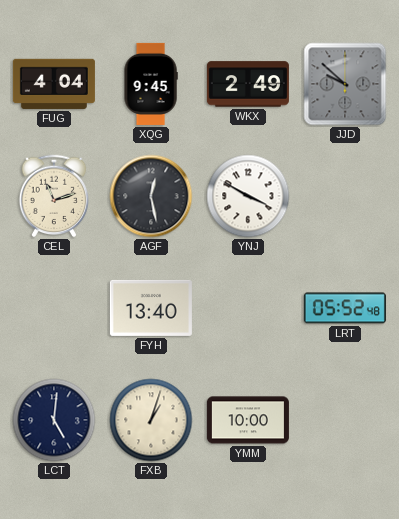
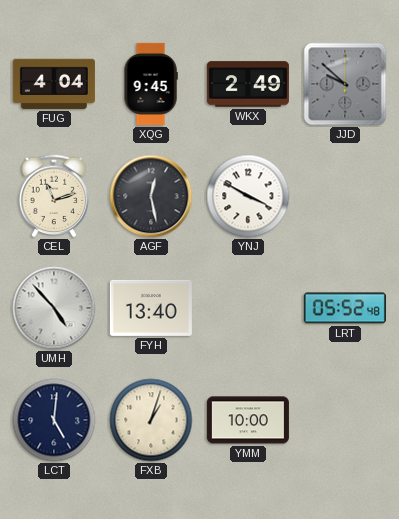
UMH: none -> 4:53
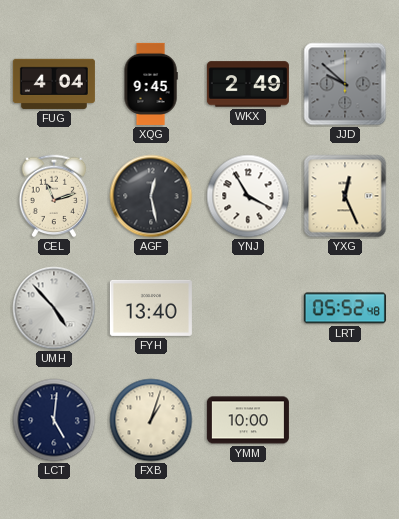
YNJ: 3:50 -> 3:55
YXG: none -> 12:26
